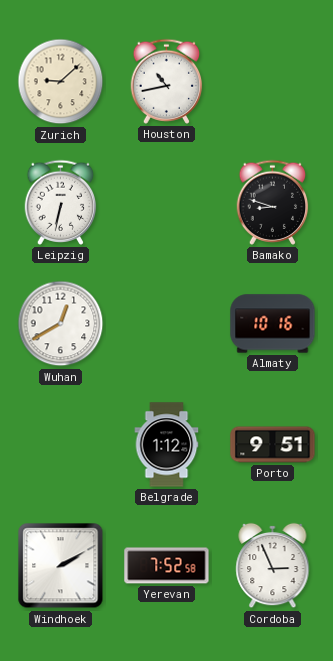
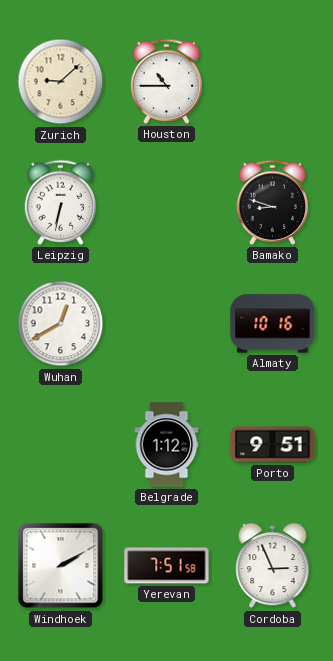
Houston: 10:43 -> 10:45
Yerevan: 7:52 -> 7:51
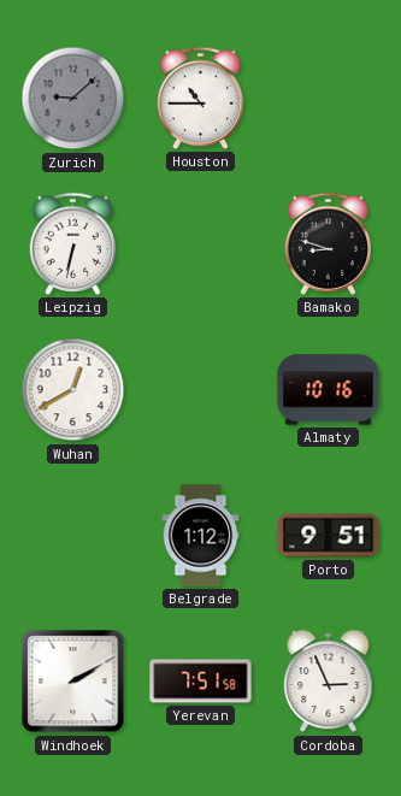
Zurich dial: cream -> grey
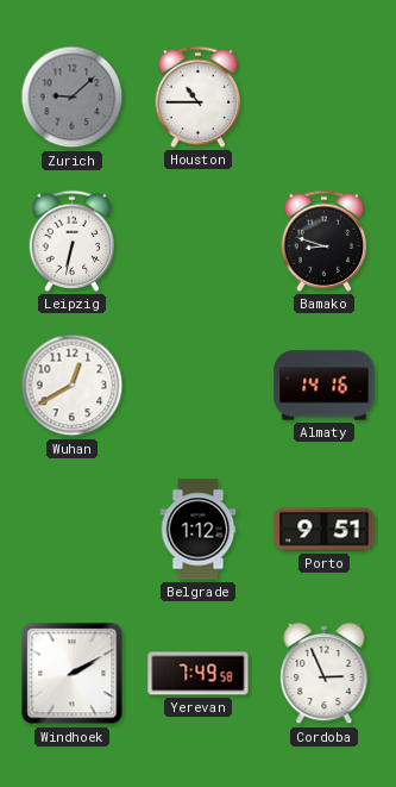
Almaty: 10:16 -> 14:16
Yerevan: 7:51 -> 7:49
